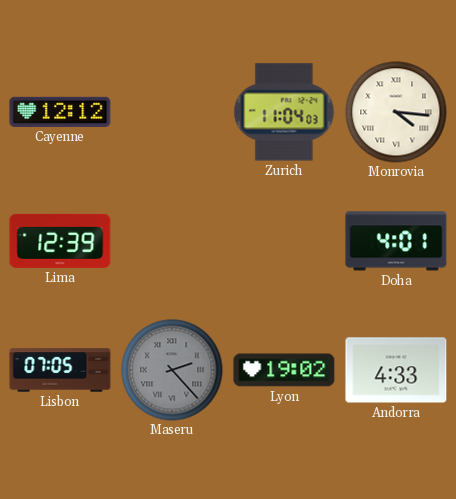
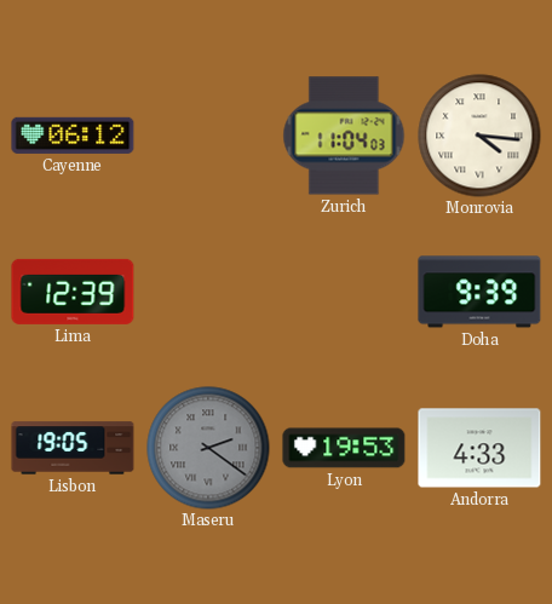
Cayenne: 12:12 -> 06:12
Doha: 4:01 -> 9:39
Lisbon: 07:05 -> 19:05
Maseru: 2:23 -> 2:21
Lyon: 19:02 -> 19:53
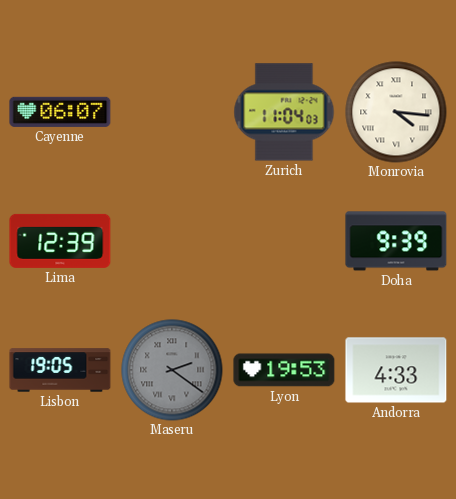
Cayenne: 06:12 -> 06:07
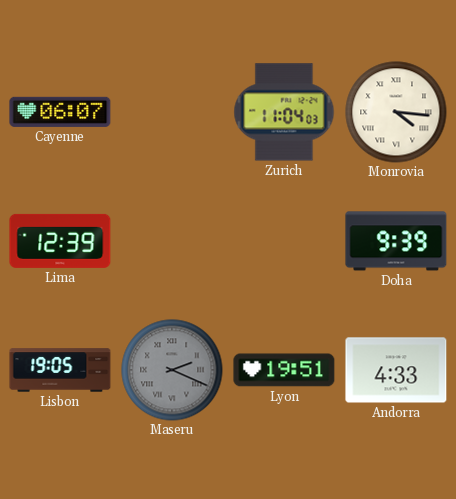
Maseru: 2:21 -> 2:19
Lyon: 19:53 -> 19:51
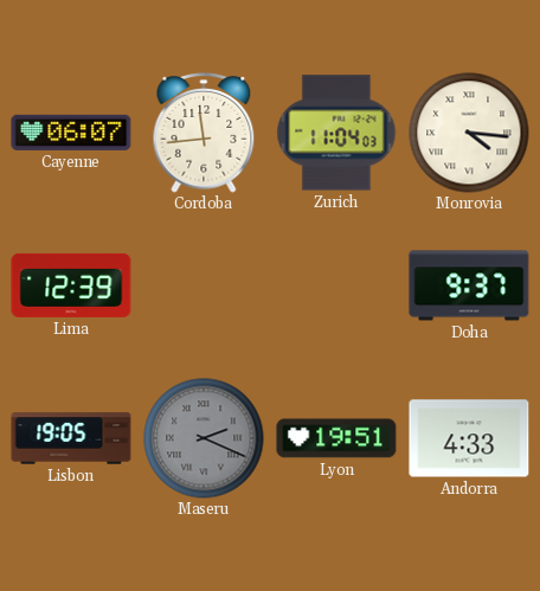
Cordoba: none -> 11:44
Doha: 9:39 -> 9:37
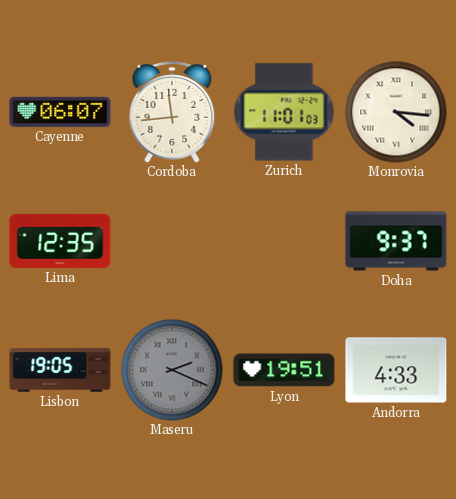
Zurich: 11:04 -> 11:01
Lima: 12:39 -> 12:35
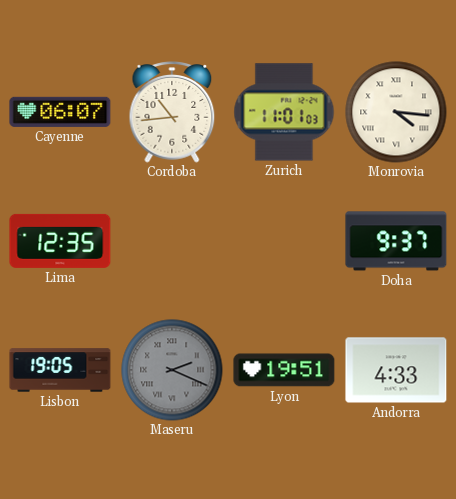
Cordoba: 11:44 -> 10:44
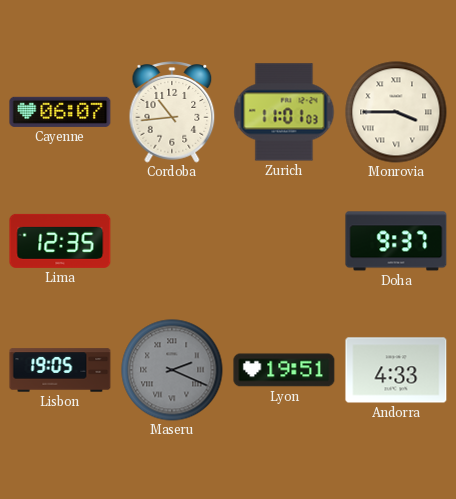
Monrovia: 4:16 -> 3:45
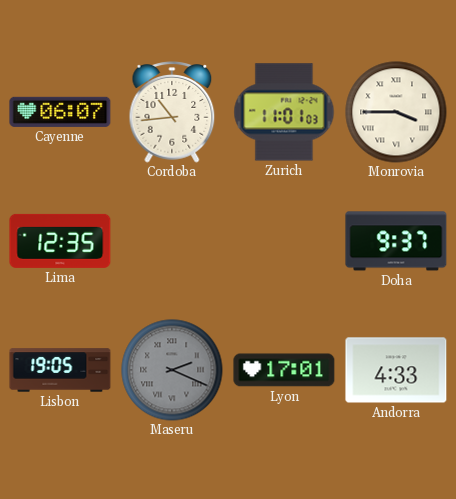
Lyon: 19:51 -> 17:01
